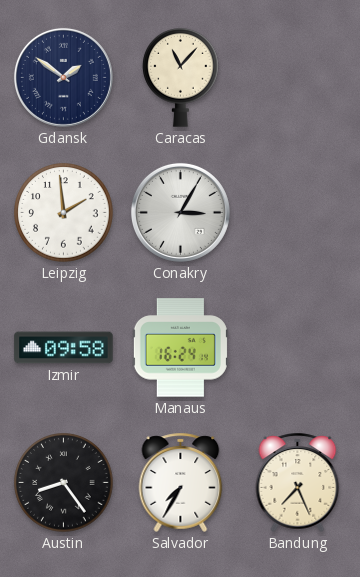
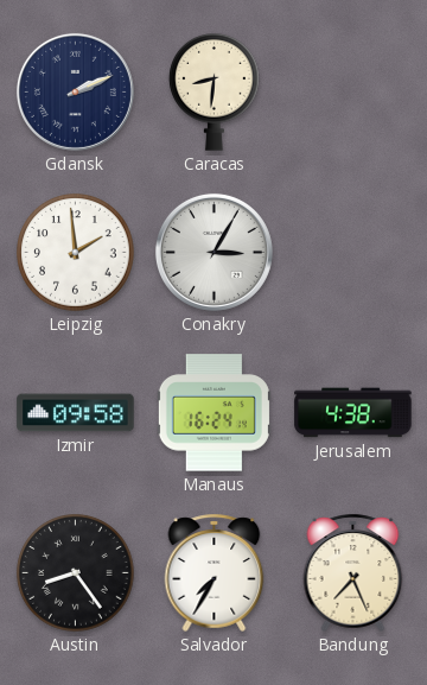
Gdansk: 1:51 -> 2:11
Caracas: 11:07 -> 8:31
Jerusalem: none -> 4:38
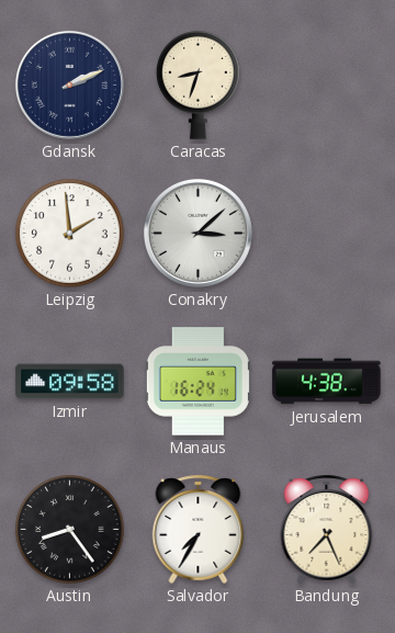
Caracas: 8:31 -> 8:33
Conakry: 3:05 -> 3:08
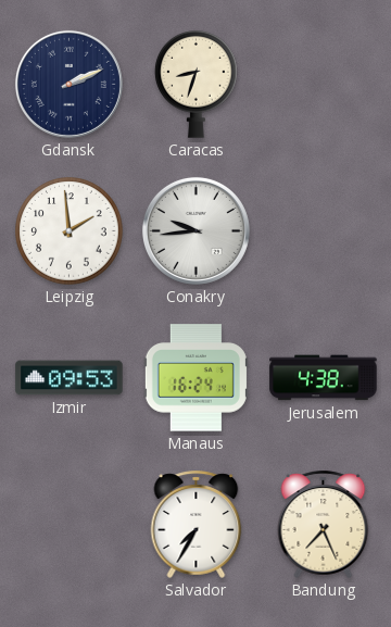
Conakry: 3:08 -> 9:44
Izmir: 09:58 -> 09:53
Austin: 8:24 -> none
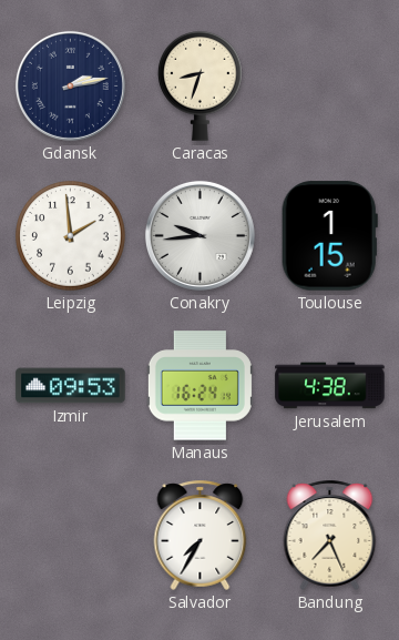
Gdansk: 2:11 -> 2:13
Toulouse: none -> 1:15
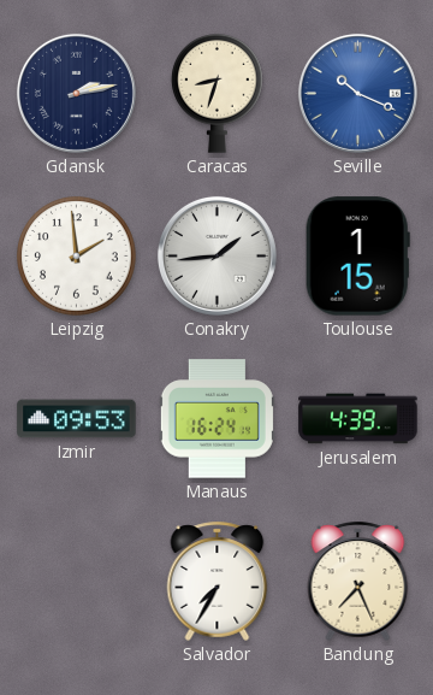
Seville: none -> 10:19
Conakry: 9:44 -> 1:44
Jerusalem: 4:38 -> 4:39
